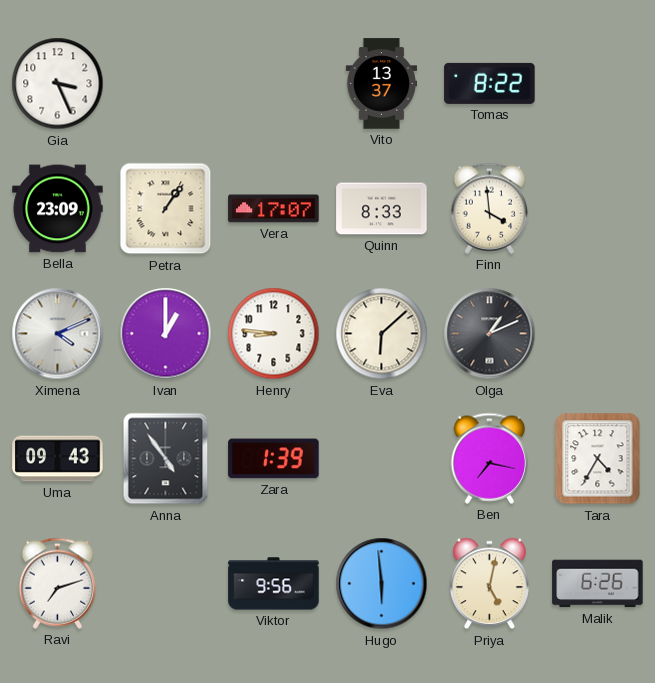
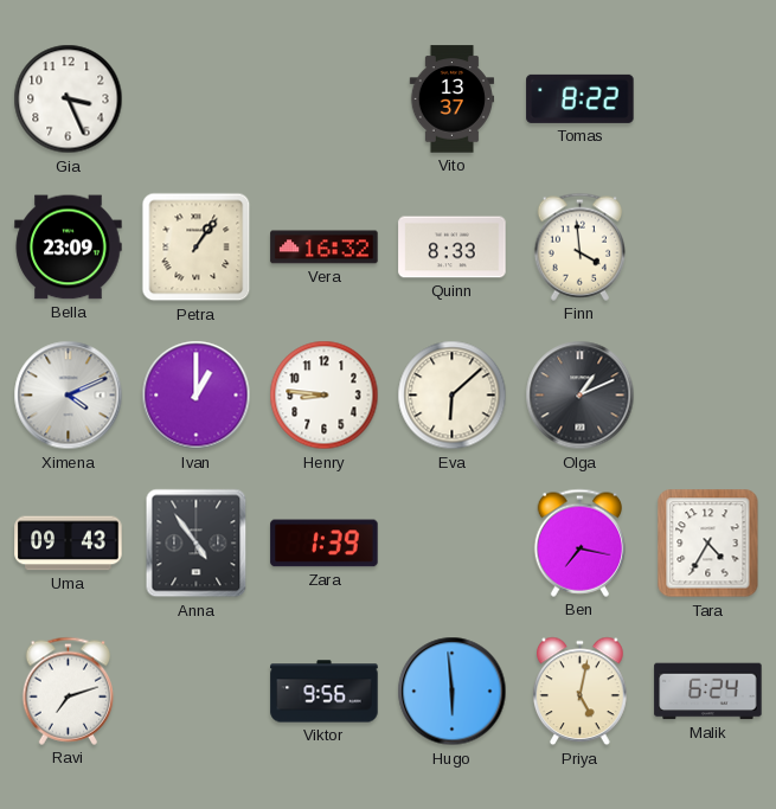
Vera: 17:07 -> 16:32
Malik: 6:26 -> 6:24
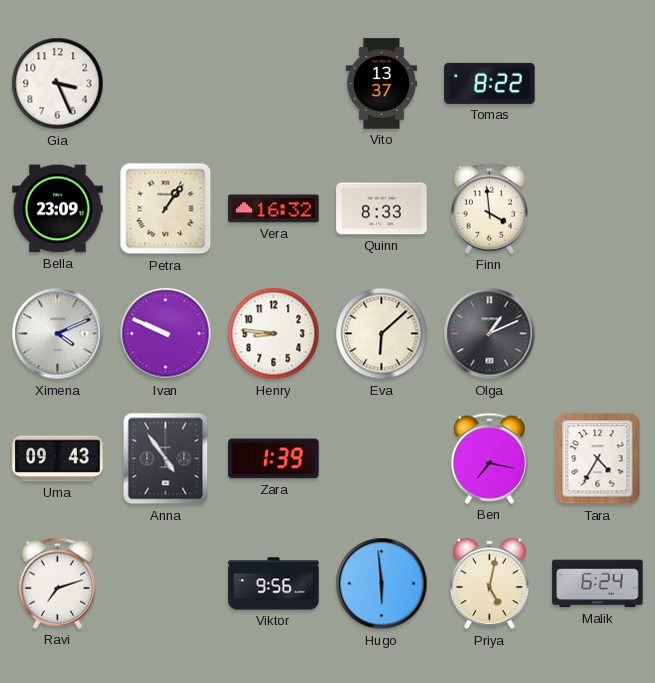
Ivan: 1:00 -> 9:49
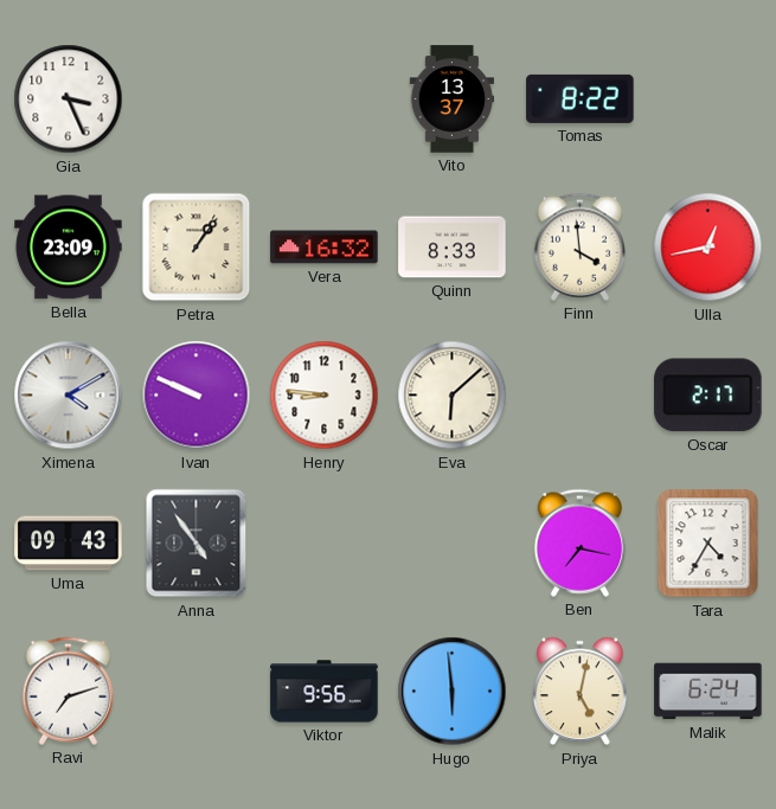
Ulla: none -> 12:43
Ximena: 4:11 -> 4:10
Olga: 1:11 -> none
Oscar: none -> 2:17
Zara: 1:39 -> none
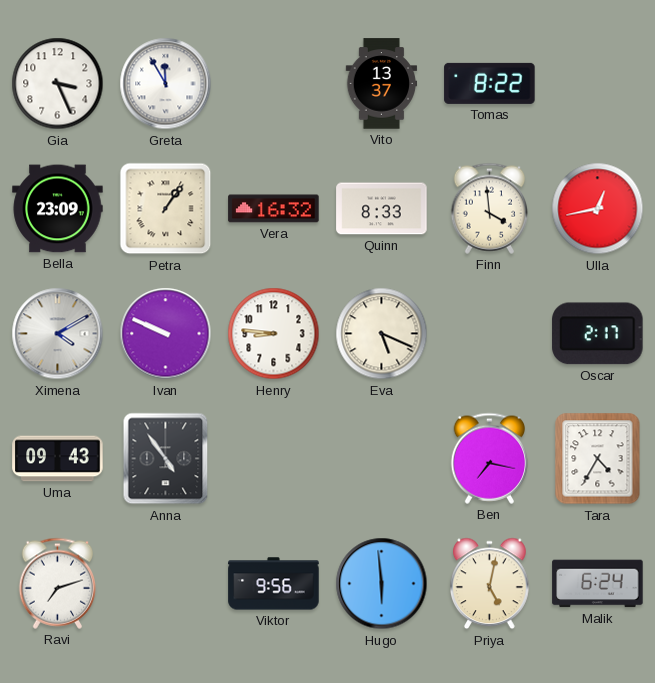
Greta: none -> 11:55
Eva: 6:08 -> 5:19
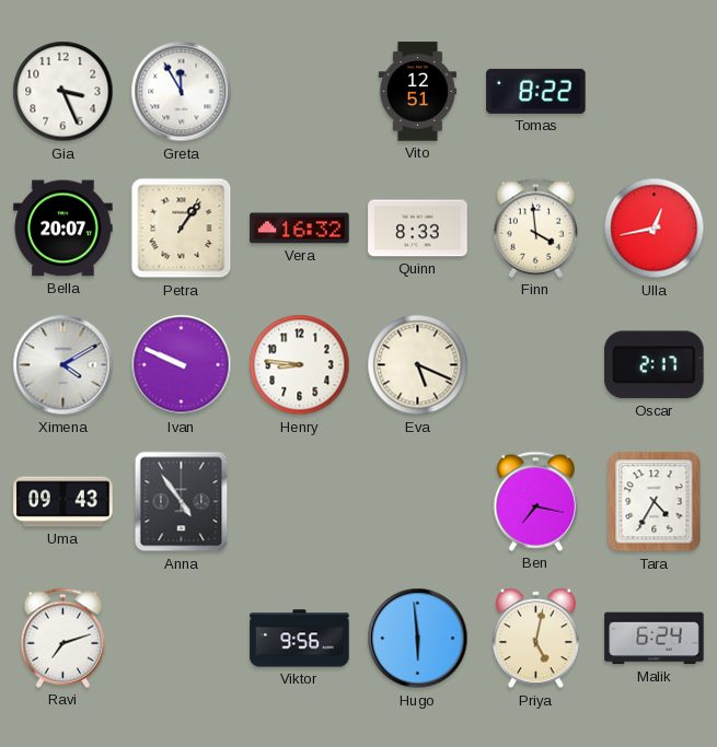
Vito: 13:37 -> 12:51
Bella: 23:09 -> 20:07
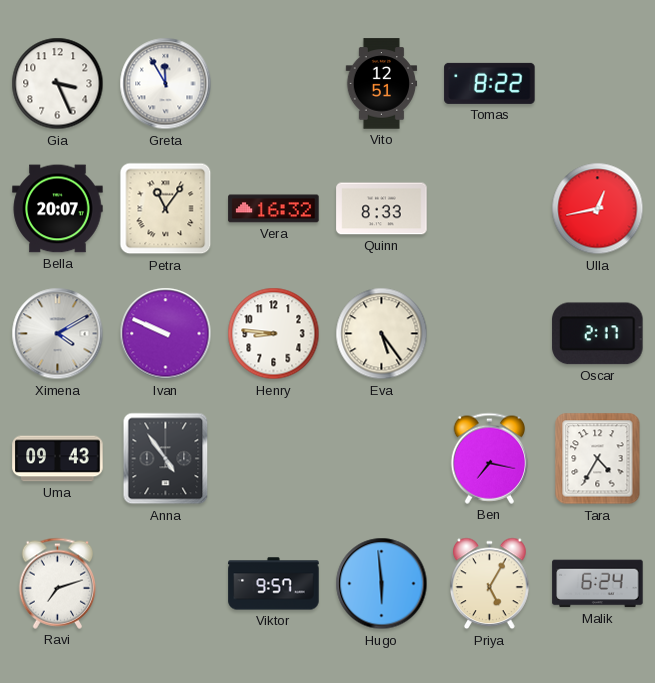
Petra: 1:06 -> 11:06
Finn: 3:59 -> none
Eva: 5:19 -> 5:24
Viktor: 9:56 -> 9:57
Priya: 5:02 -> 5:05
